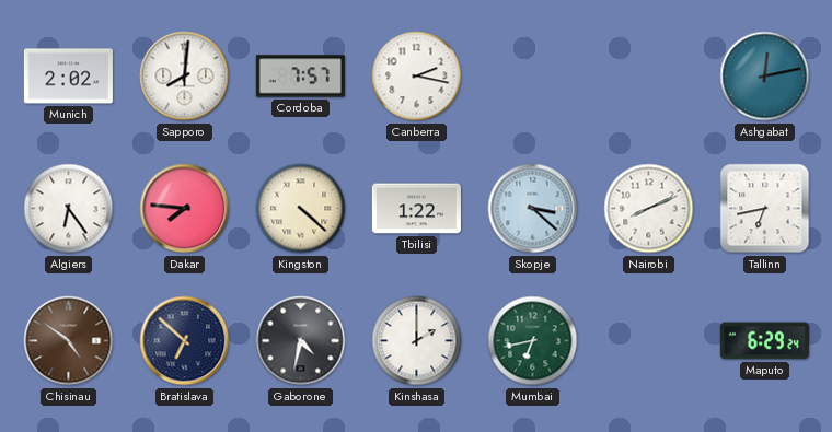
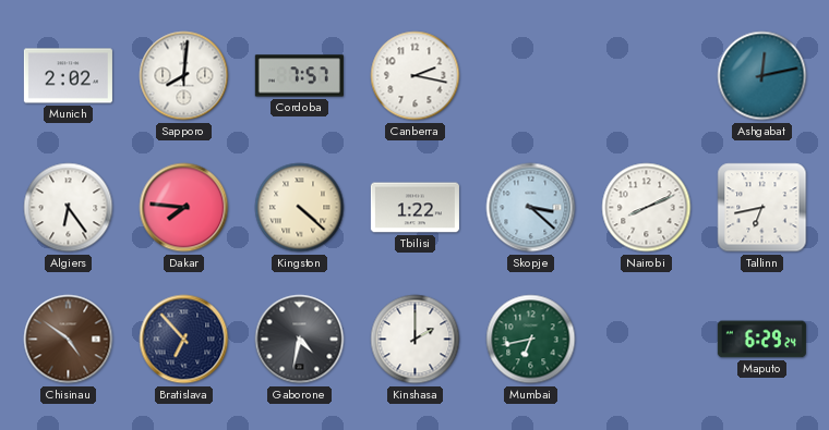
Bratislava: 6:52 -> 6:53
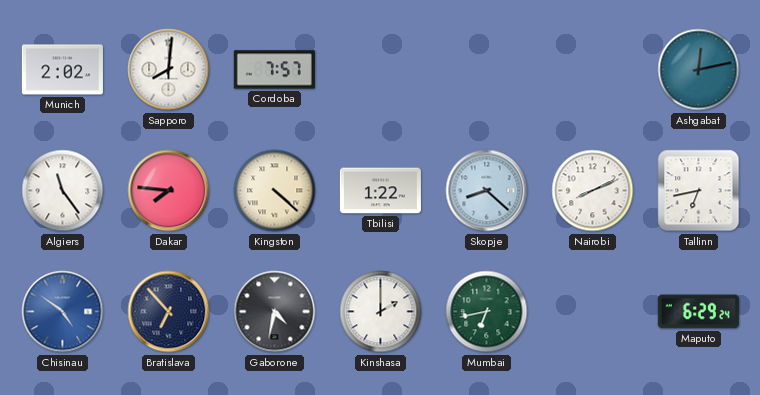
Canberra: 2:17 -> none
Algiers: 6:24 -> 11:24
Skopje: 3:22 -> 8:22
Chisinau dial: brown -> blue
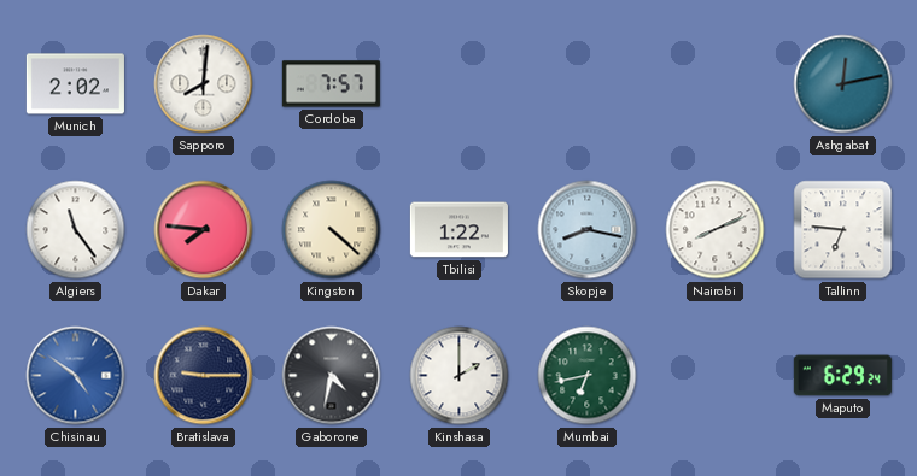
Skopje: 8:22 -> 8:17
Tallinn: 6:43 -> 6:46
Bratislava: 6:53 -> 9:15
